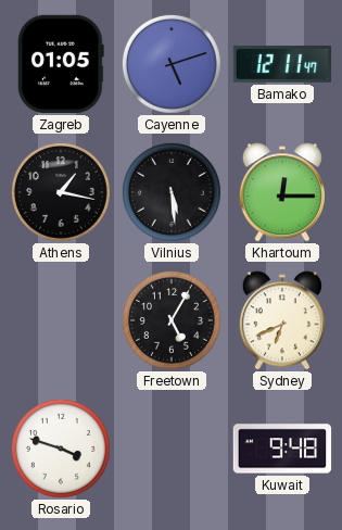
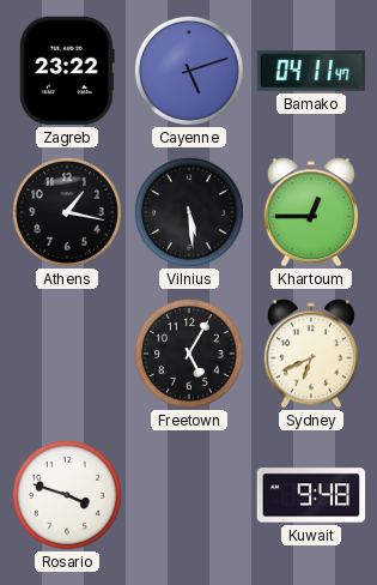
Zagreb: 01:05 -> 23:22
Bamako: 12:11 -> 04:11
Khartoum: 12:15 -> 12:45
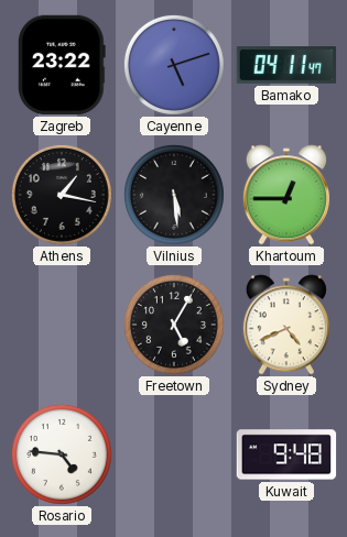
Sydney: 6:41 -> 4:41
Rosario: 3:48 -> 4:46
